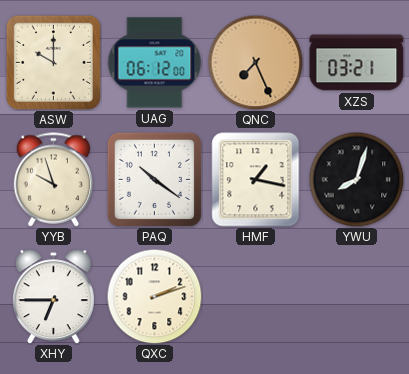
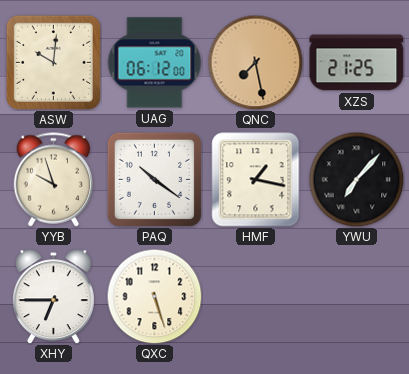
ASW: 10:00 -> 10:01
QNC: 7:26 -> 7:28
XZS: 03:21 -> 21:25
YWU: 8:03 -> 7:07
QXC: 2:12 -> 5:27
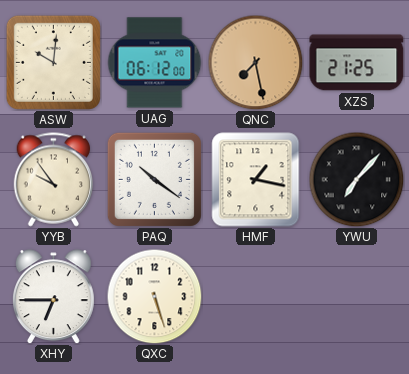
YYB: 9:57 -> 9:54
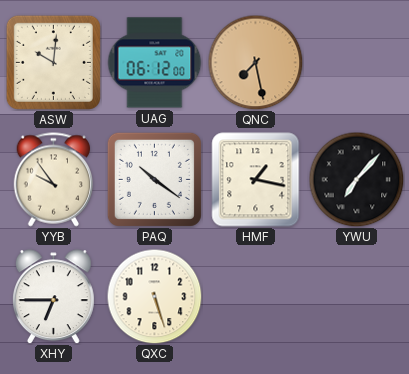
XZS: 21:25 -> none
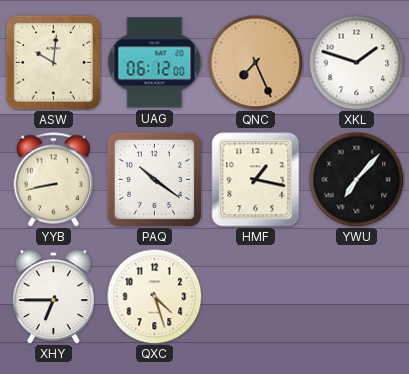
QNC: 7:28 -> 7:26
XKL: none -> 1:48
YYB: 9:54 -> 8:43
QXC: 5:27 -> 4:27
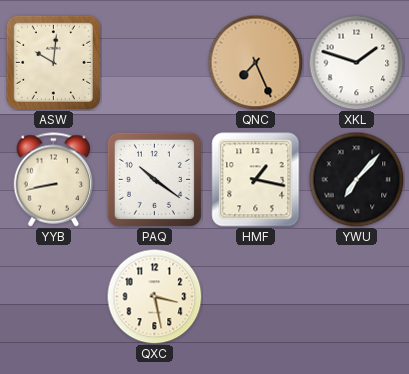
UAG: 06:12 -> none
XHY: 6:45 -> none
QXC: 4:27 -> 3:28
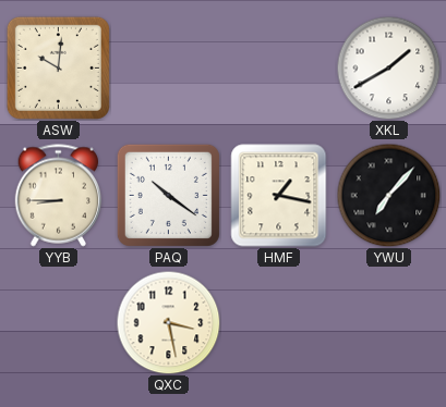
QNC: 7:26 -> none
XKL: 1:48 -> 1:40
YYB: 8:43 -> 8:45
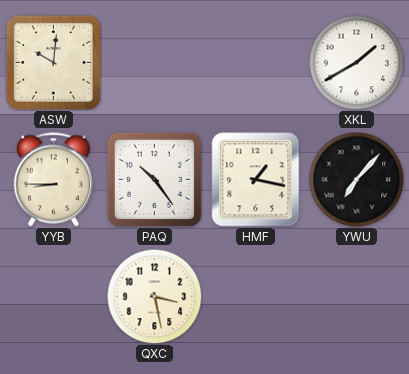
PAQ: 10:21 -> 10:24
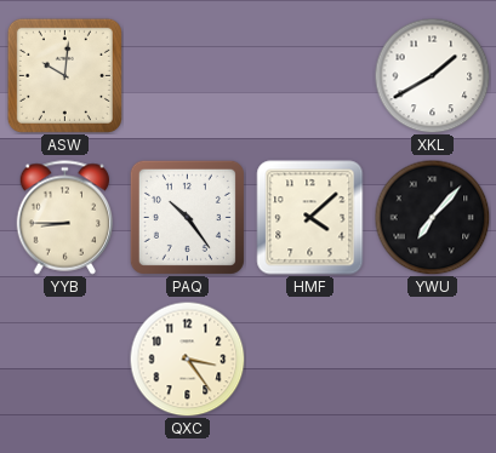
HMF: 1:17 -> 4:08
QXC: 3:28 -> 3:24
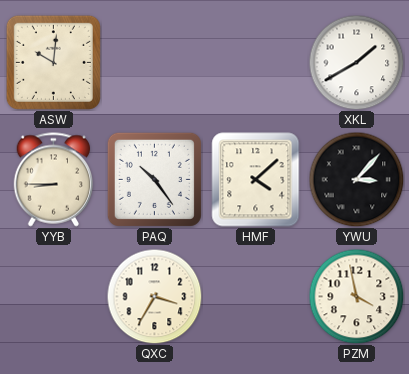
YWU: 7:07 -> 3:07
QXC: 3:24 -> 3:35
PZM: none -> 3:58
